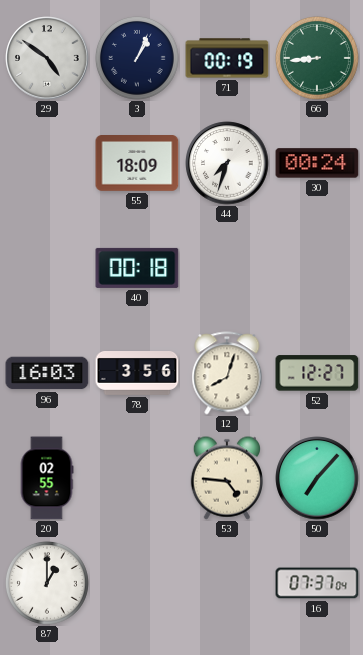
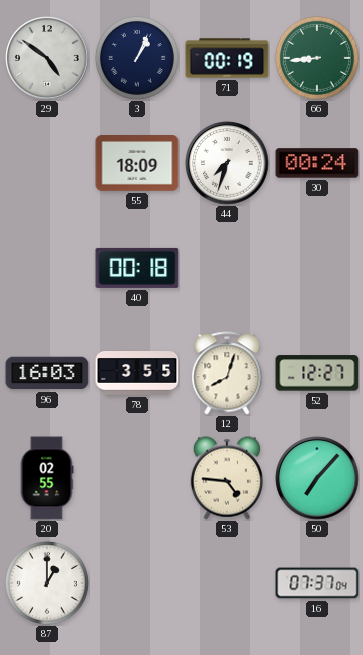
78: 3:56 -> 3:55
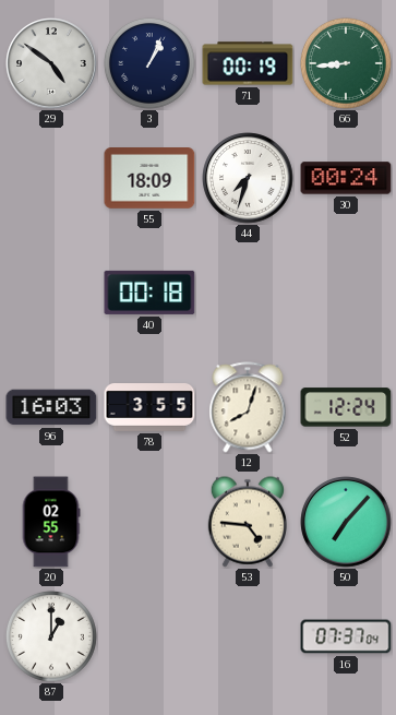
52: 12:27 -> 12:24
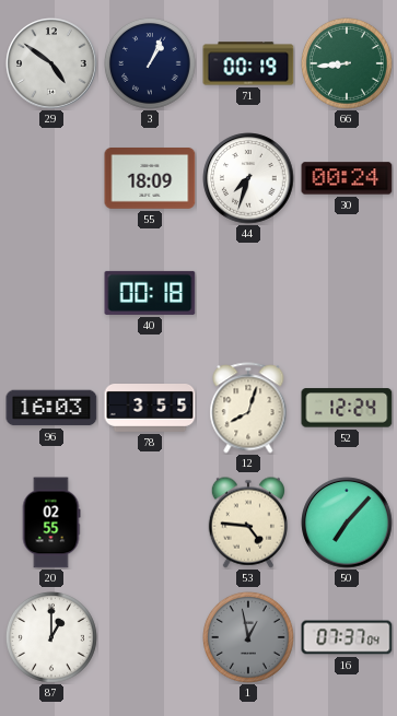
1: none -> 12:58
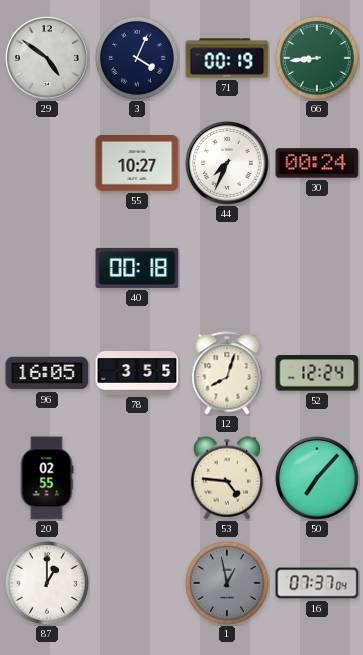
3: 1:04 -> 4:04
55: 18:09 -> 10:27
44: 7:33 -> 7:34
96: 16:03 -> 16:05
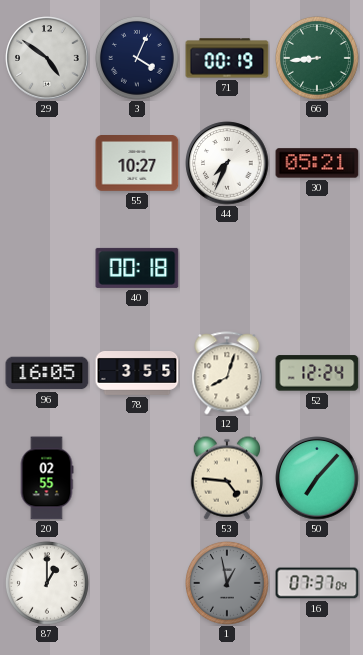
30: 00:24 -> 05:21
